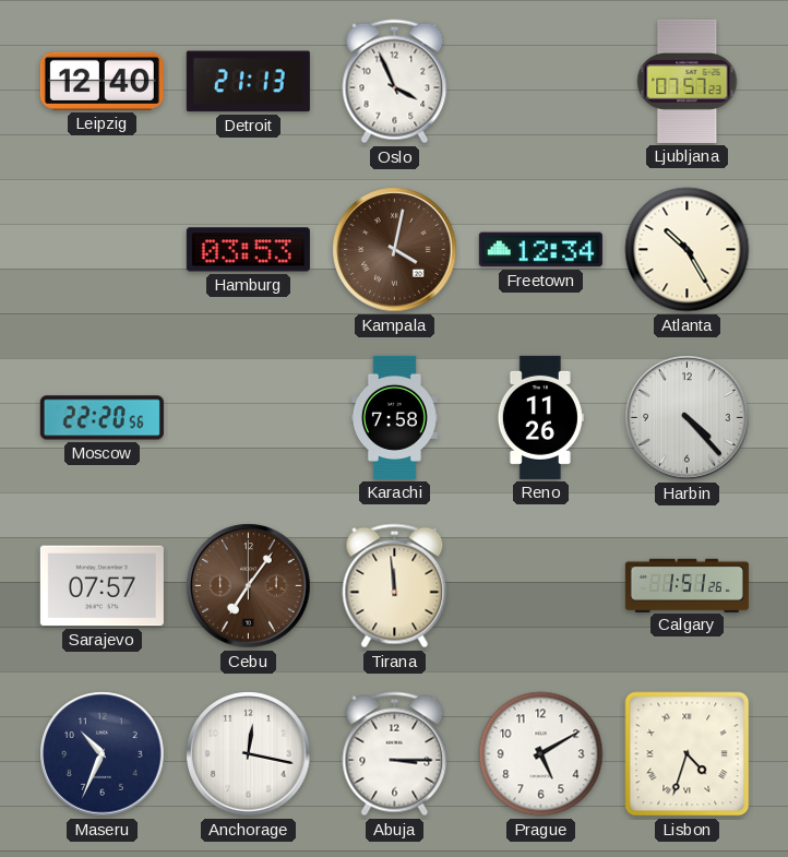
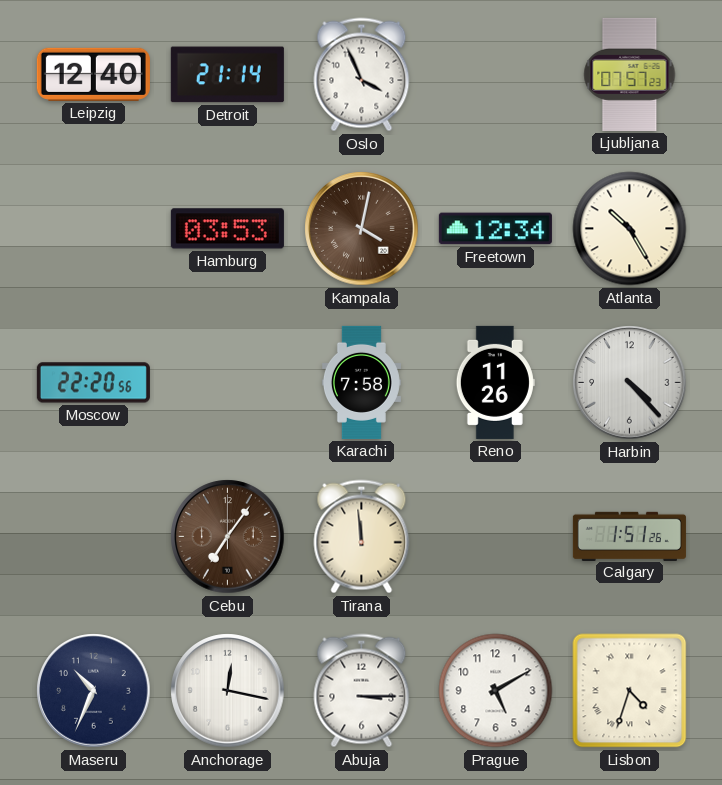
Detroit: 21:13 -> 21:14
Sarajevo: 07:57 -> none
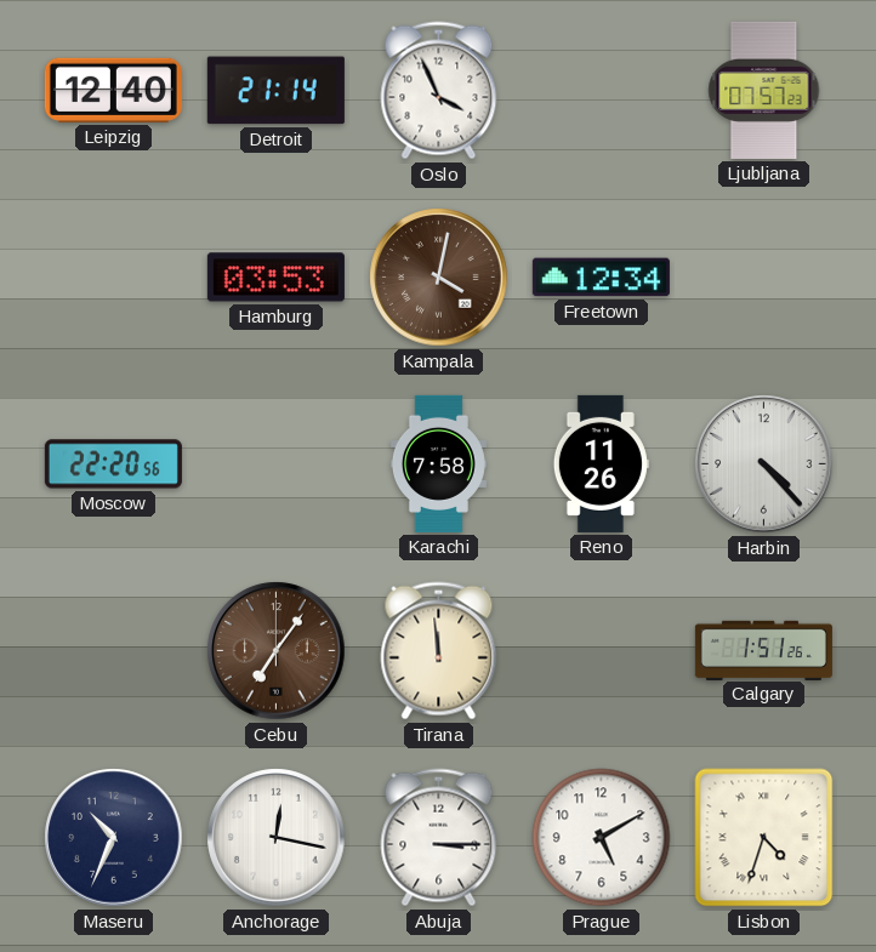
Atlanta: 10:25 -> none
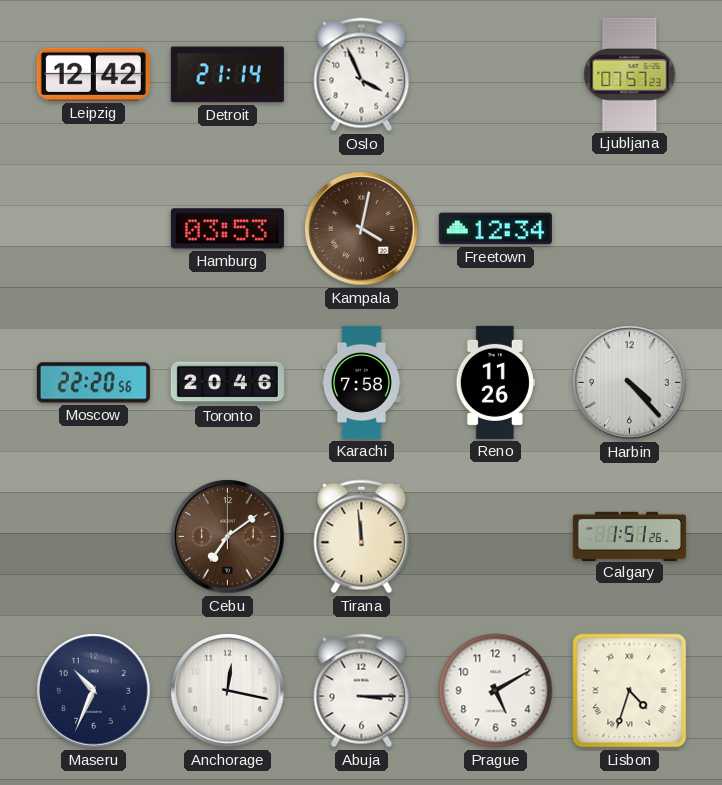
Leipzig: 12:40 -> 12:42
Toronto: none -> 20:46
Cebu: 7:06 -> 7:09
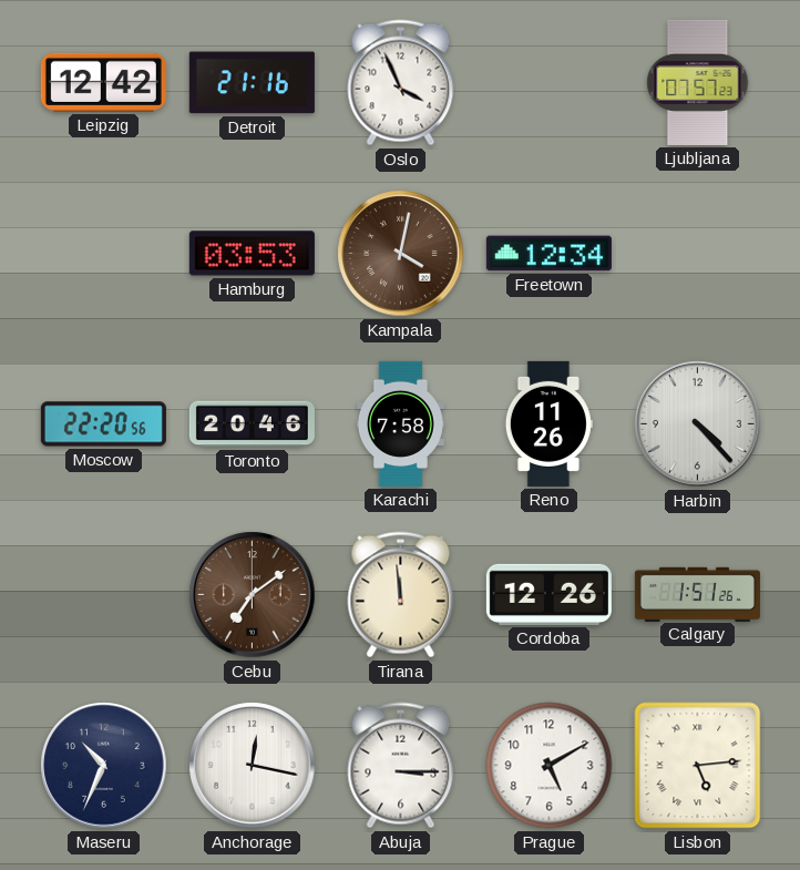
Detroit: 21:14 -> 21:16
Cordoba: none -> 12:26
Lisbon: 4:33 -> 5:14
